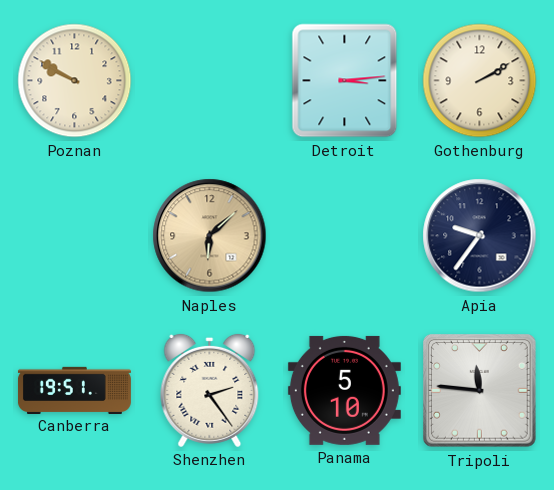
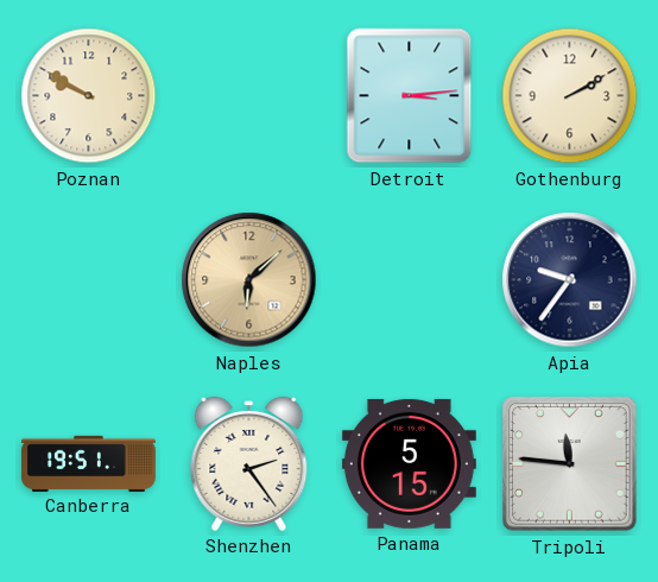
Panama: 5:10 -> 5:15
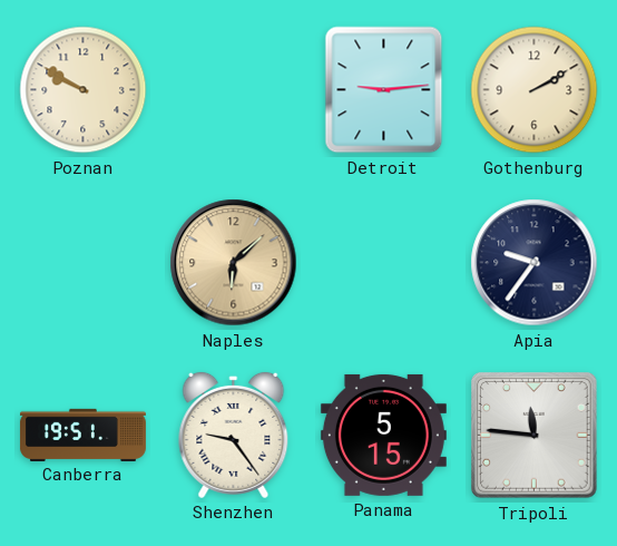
Detroit: 3:14 -> 9:14
Shenzhen: 2:24 -> 9:24
